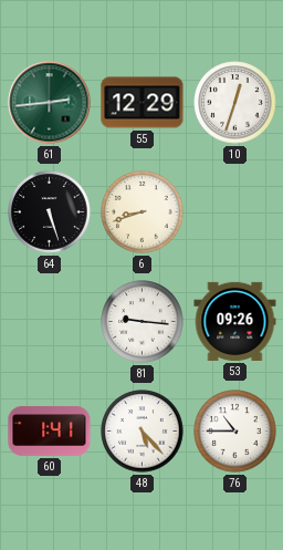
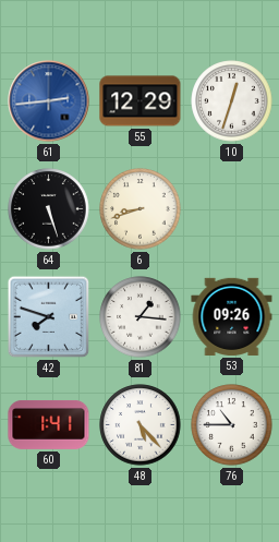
61 dial: green -> blue
42: none -> 7:48
81: 9:16 -> 1:16
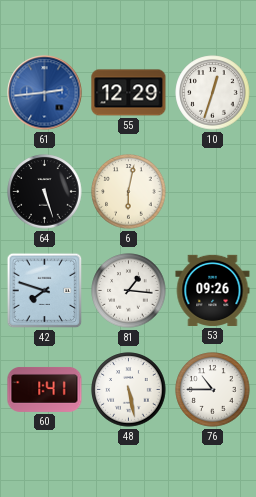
6: 8:42 -> 6:02
48: 5:23 -> 5:28
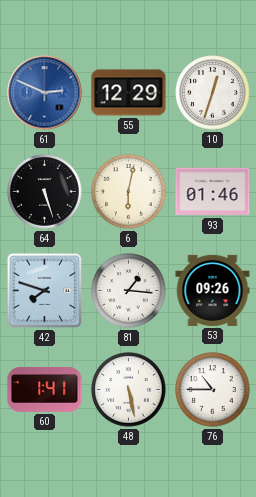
61: 2:44 -> 2:49
93: none -> 01:46
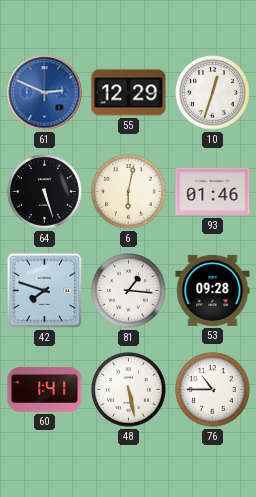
53: 09:26 -> 09:28
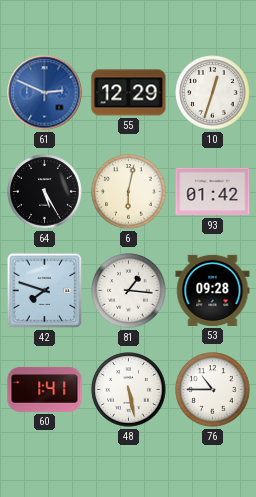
64: 5:27 -> 5:25
93: 01:46 -> 01:42
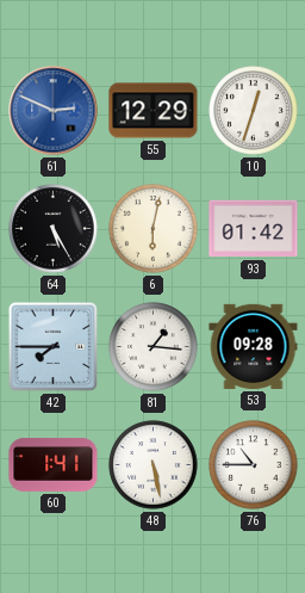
42: 7:48 -> 7:45
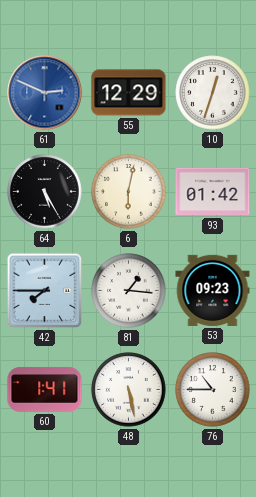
53: 09:28 -> 09:23
